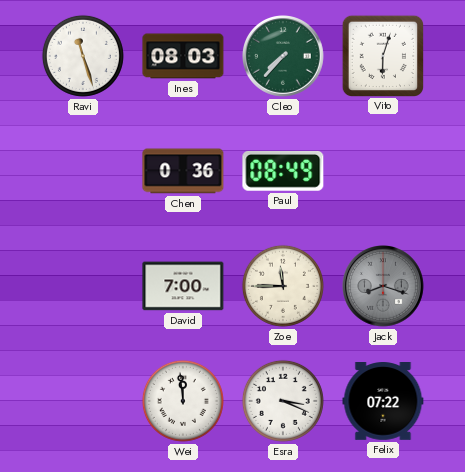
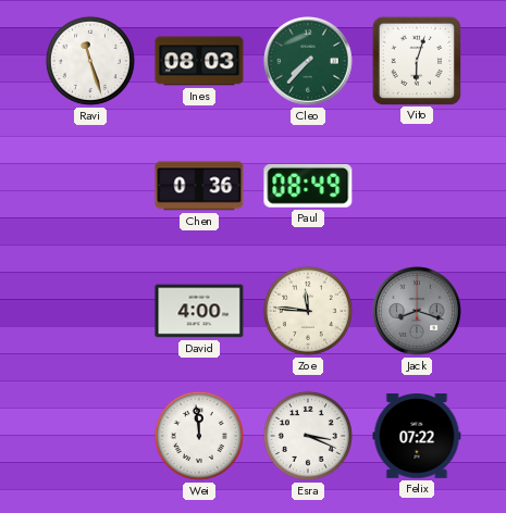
David: 7:00 -> 4:00
Zoe: 11:45 -> 11:46
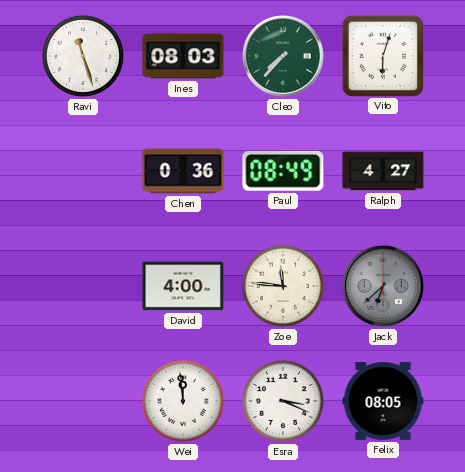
Ralph: none -> 4:27
Jack: 8:18 -> 6:38
Felix: 07:22 -> 08:05
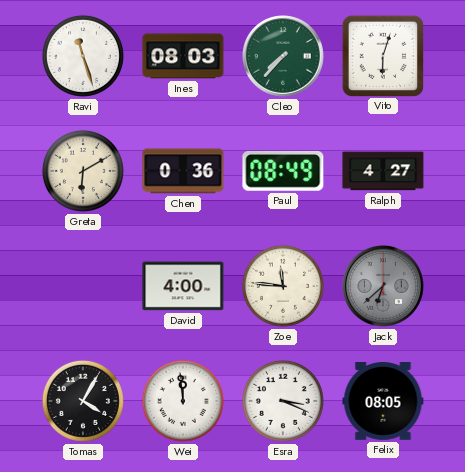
Greta: none -> 6:10
Tomas: none -> 4:05
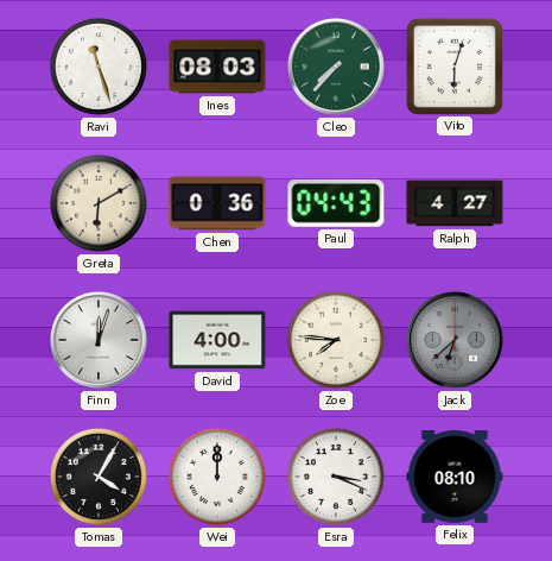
Paul: 08:49 -> 04:43
Finn: none -> 12:03
Zoe: 11:46 -> 7:46
Wei: 11:59 -> 12:00
Felix: 08:05 -> 08:10
